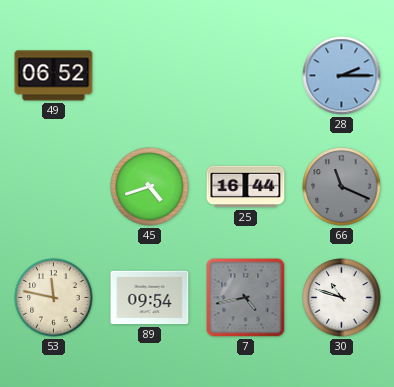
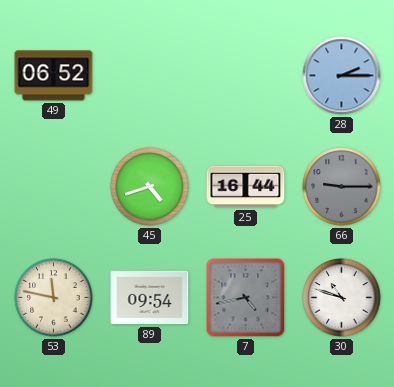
66: 11:19 -> 9:15
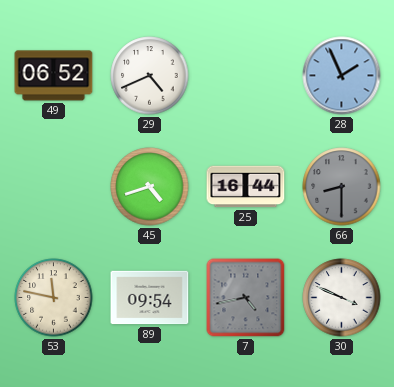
29: none -> 4:41
28: 2:15 -> 1:56
66: 9:15 -> 8:30
30: 10:48 -> 3:49
